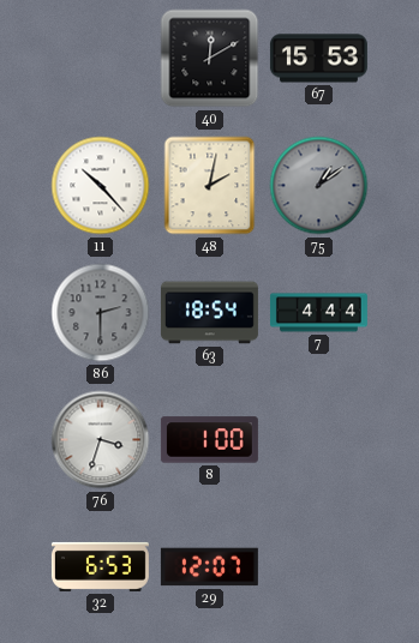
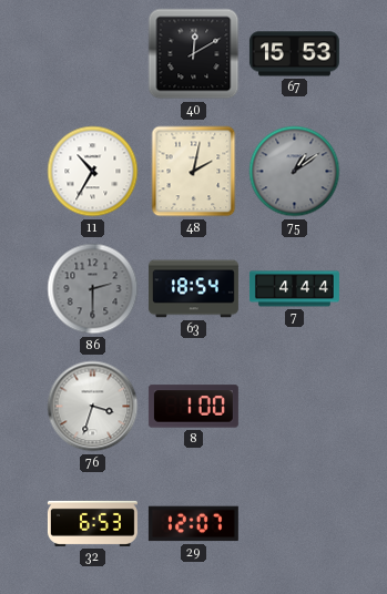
11: 10:23 -> 10:35
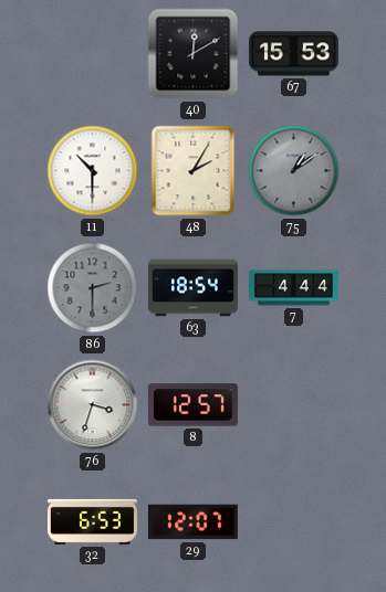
11: 10:35 -> 10:30
48: 2:02 -> 2:05
8: 1:00 -> 12:57
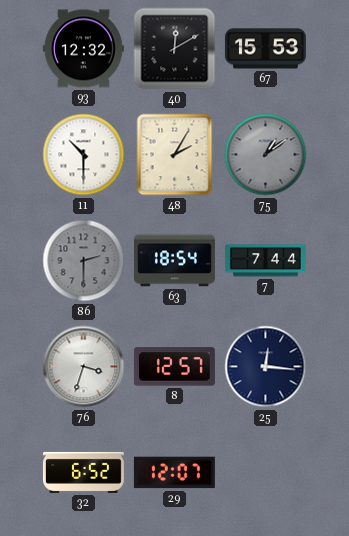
93: none -> 12:32
7: 4:44 -> 7:44
25: none -> 12:16
32: 6:53 -> 6:52
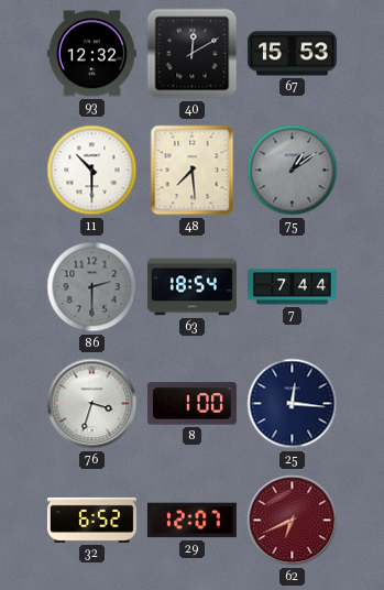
48: 2:05 -> 7:29
8: 12:57 -> 1:00
62: none -> 6:41
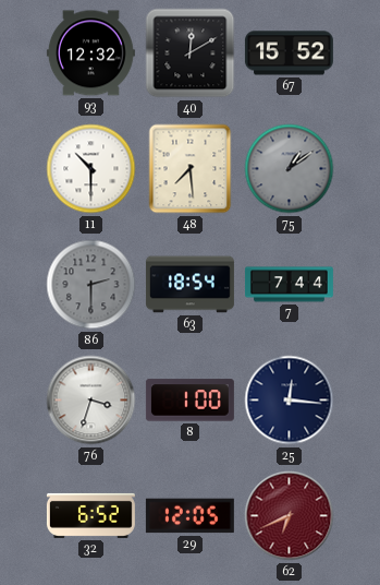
67: 15:53 -> 15:52
29: 12:07 -> 12:05
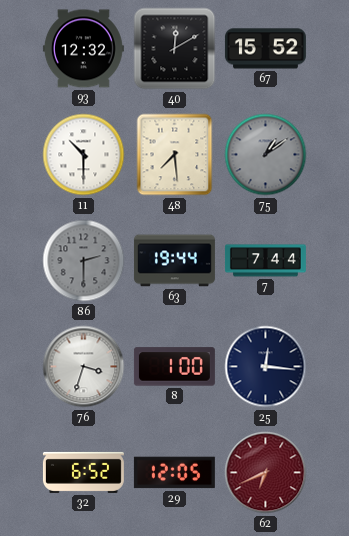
63: 18:54 -> 19:44
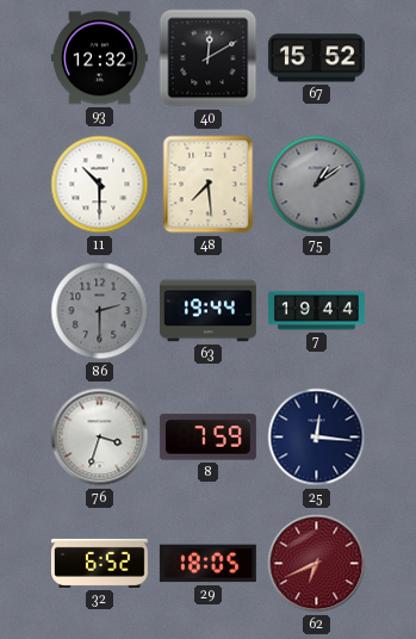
7: 7:44 -> 19:44
8: 1:00 -> 7:59
29: 12:05 -> 18:05
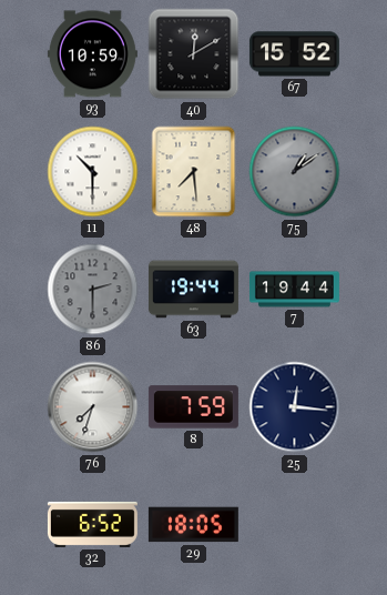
93: 12:32 -> 10:59
76: 3:33 -> 7:33
62: 6:41 -> none
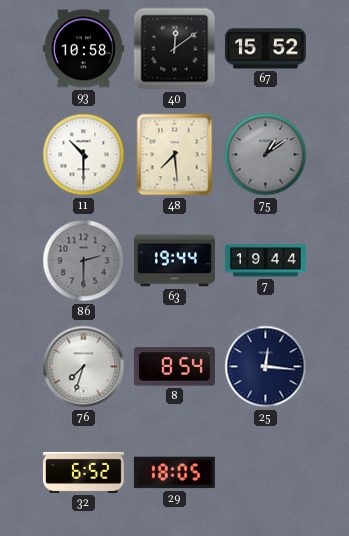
93: 10:59 -> 10:58
40: 12:10 -> 12:09
8: 7:59 -> 8:54
